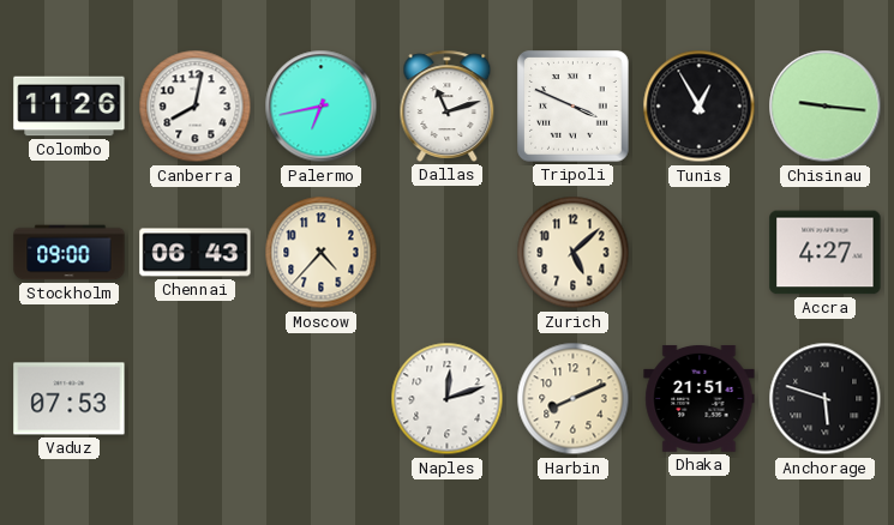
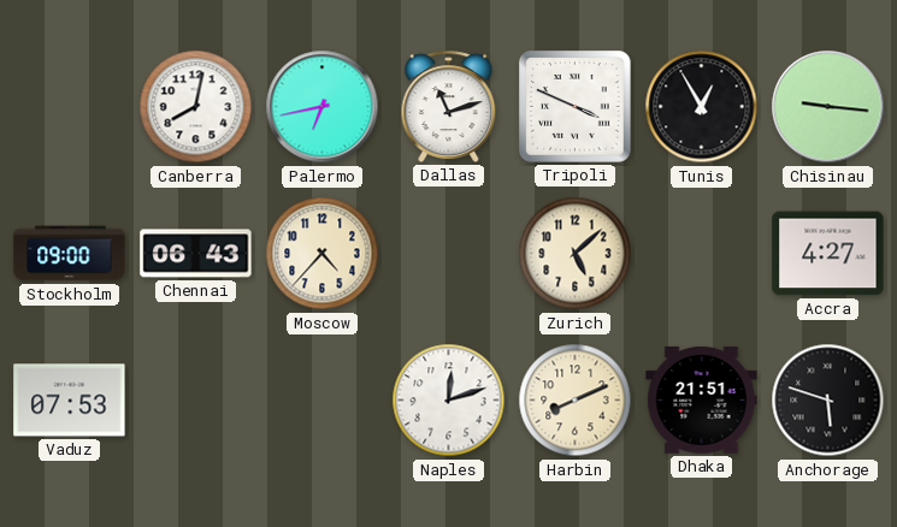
Colombo: 11:26 -> none
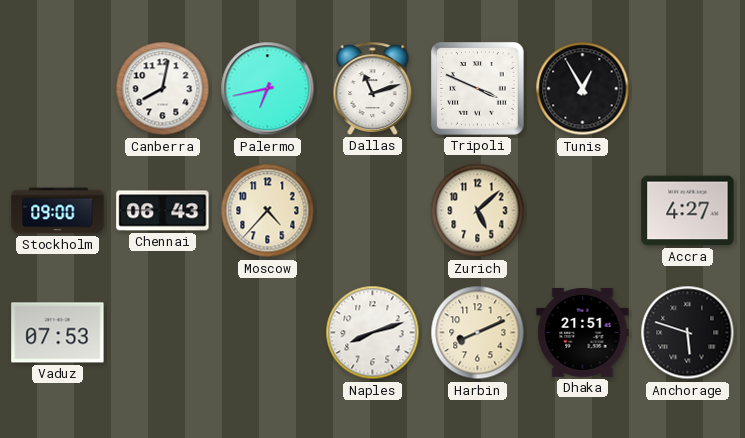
Chisinau: 9:16 -> none
Naples: 12:12 -> 8:12
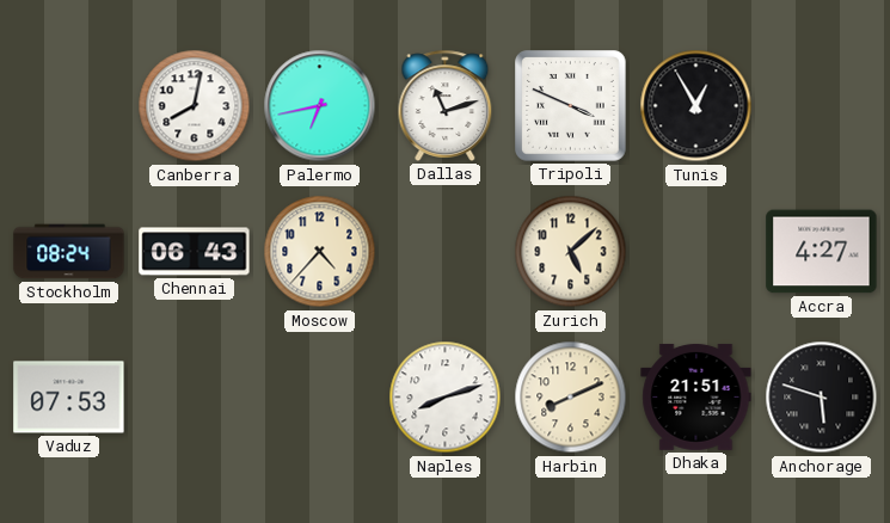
Stockholm: 09:00 -> 08:24
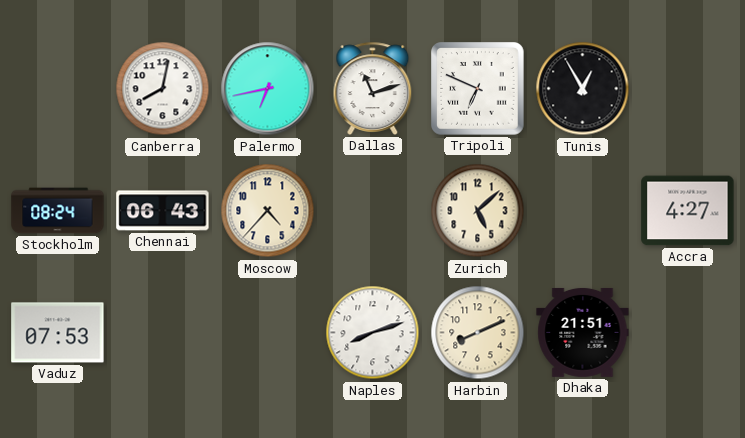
Tripoli: 3:49 -> 6:49
Anchorage: 5:48 -> none
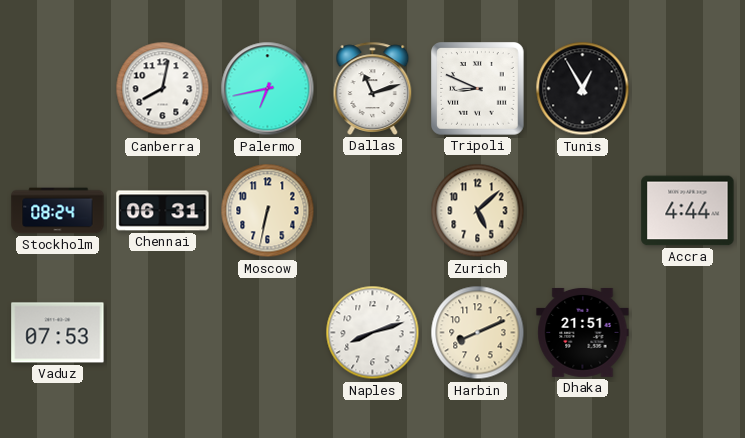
Tripoli: 6:49 -> 8:49
Chennai: 06:43 -> 06:31
Moscow: 4:37 -> 6:32
Accra: 4:27 -> 4:44
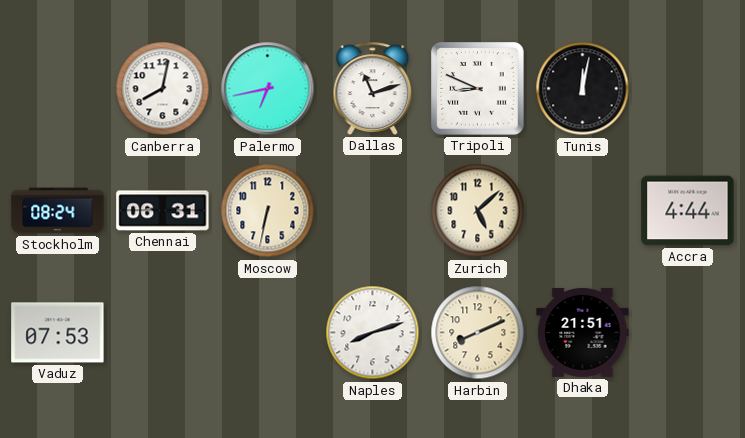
Tunis: 12:55 -> 12:02
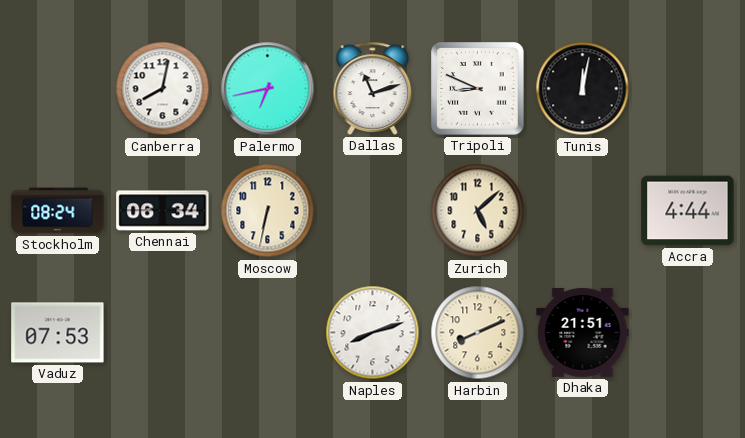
Chennai: 06:31 -> 06:34
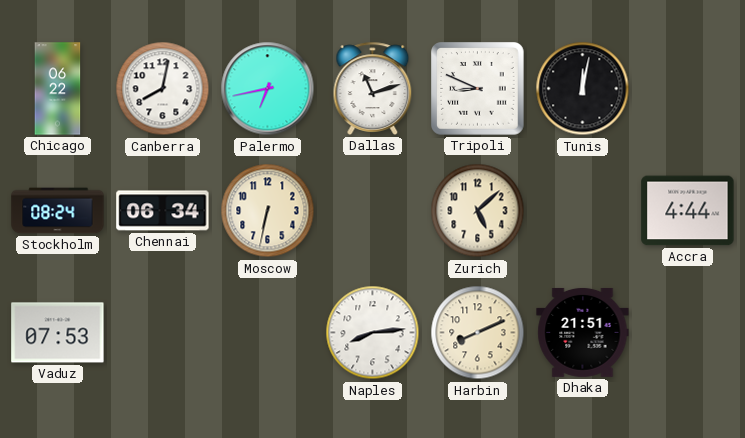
Chicago: none -> 06:22
Naples: 8:12 -> 8:14
